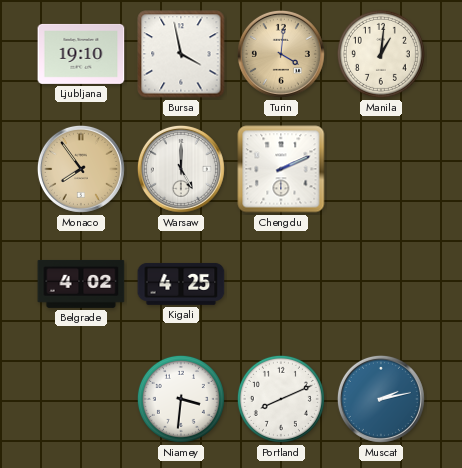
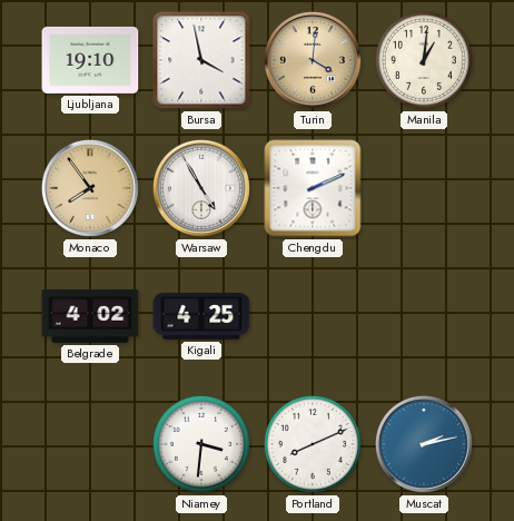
Warsaw: 5:00 -> 4:55
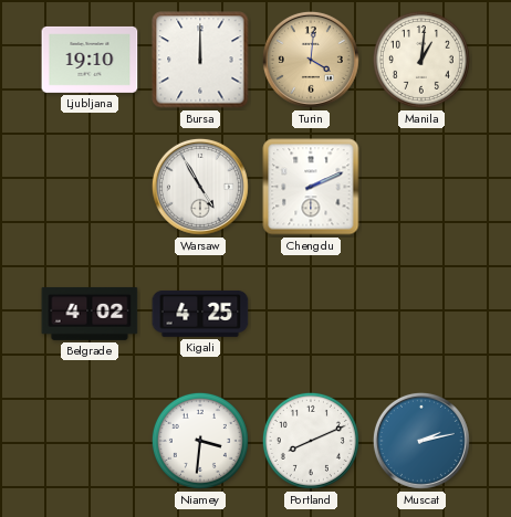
Bursa: 3:58 -> 12:00
Monaco: 7:54 -> none
